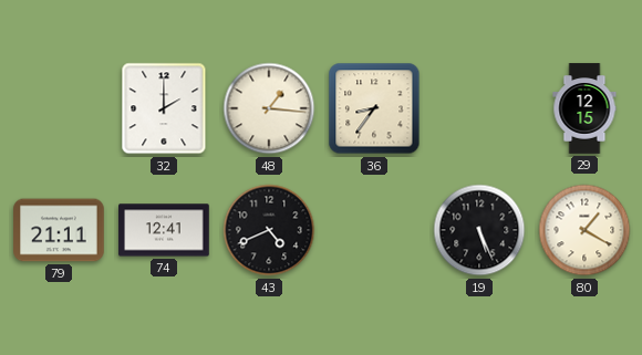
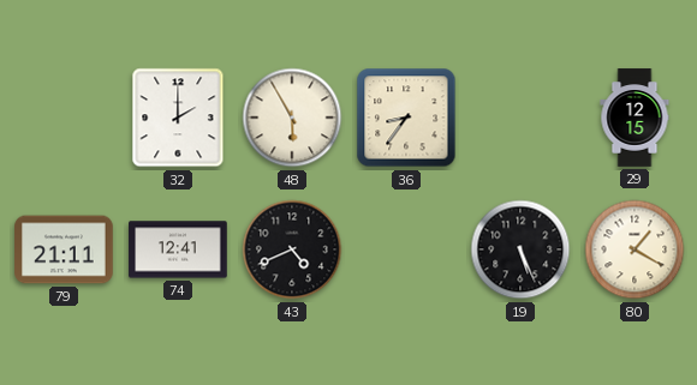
48: 1:16 -> 5:55
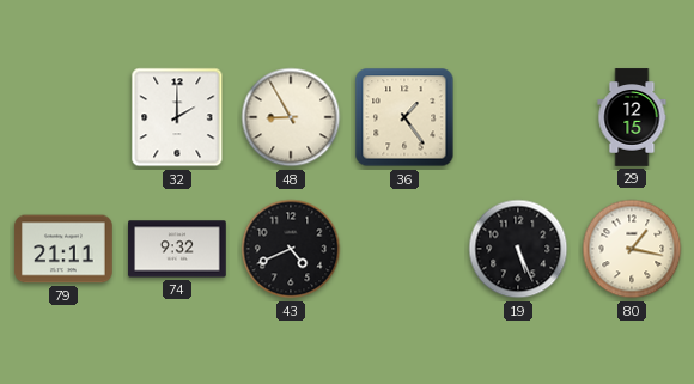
48: 5:55 -> 8:55
36: 8:36 -> 1:24
74: 12:41 -> 9:32
80: 1:20 -> 1:17
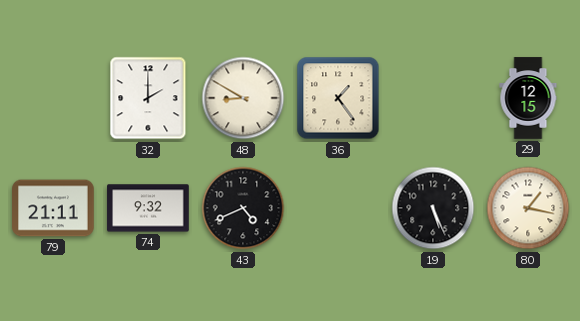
48: 8:55 -> 8:50
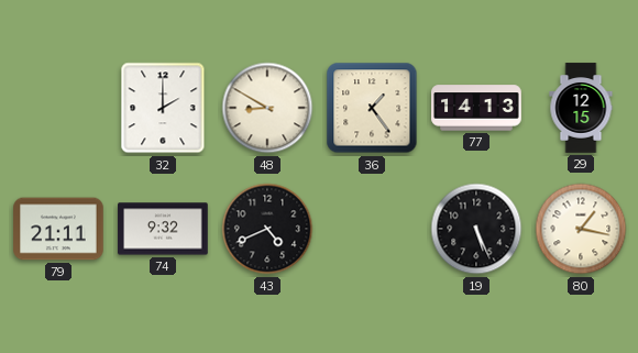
77: none -> 14:13
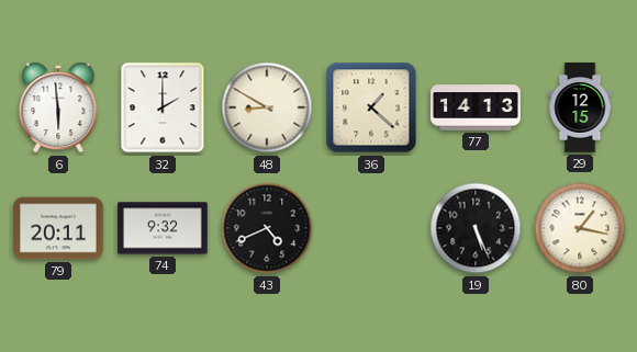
6: none -> 5:59
36: 1:24 -> 1:22
79: 21:11 -> 20:11
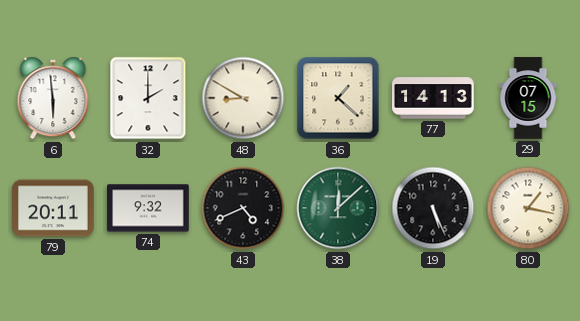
29: 12:15 -> 07:15
38: none -> 12:08
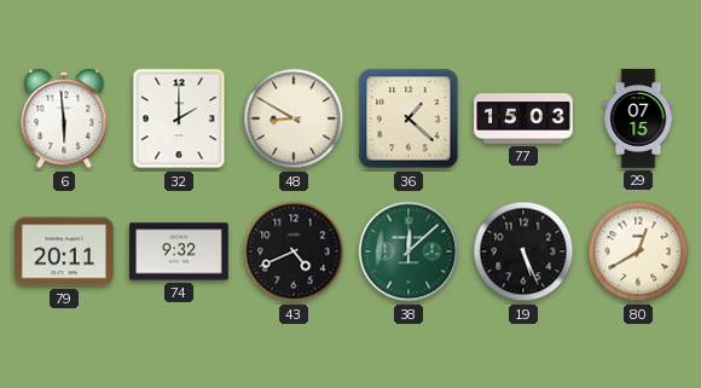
77: 14:13 -> 15:03
80: 1:17 -> 12:40
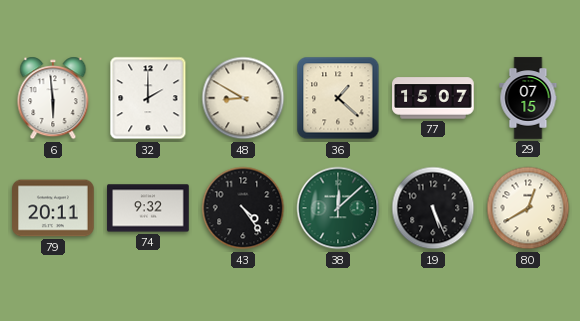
77: 15:03 -> 15:07
43: 4:41 -> 4:24
